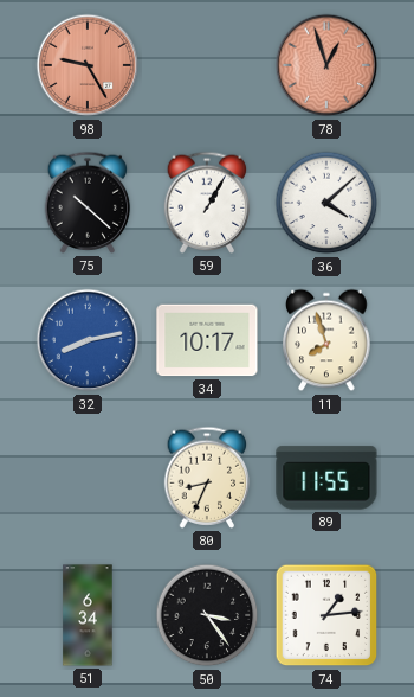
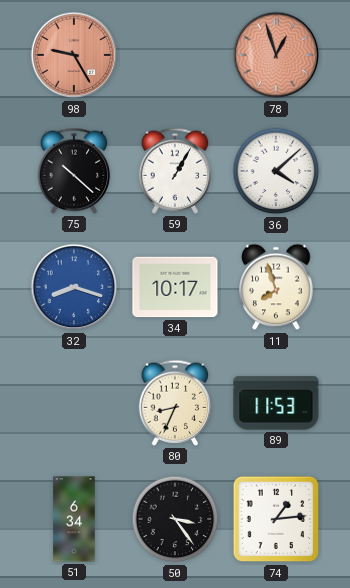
32: 8:13 -> 8:18
89: 11:55 -> 11:53
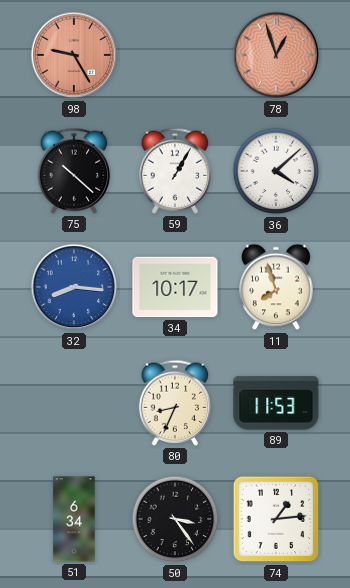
32: 8:18 -> 8:16
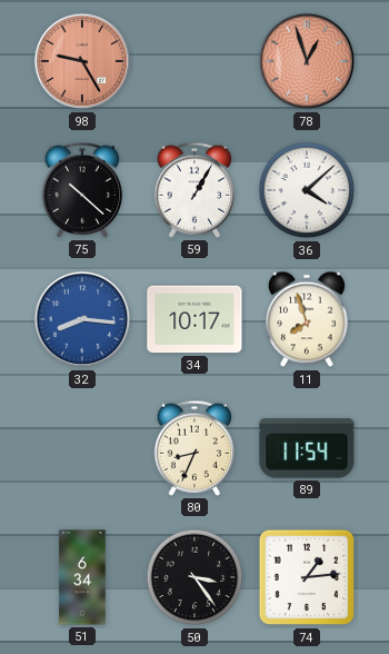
89: 11:53 -> 11:54
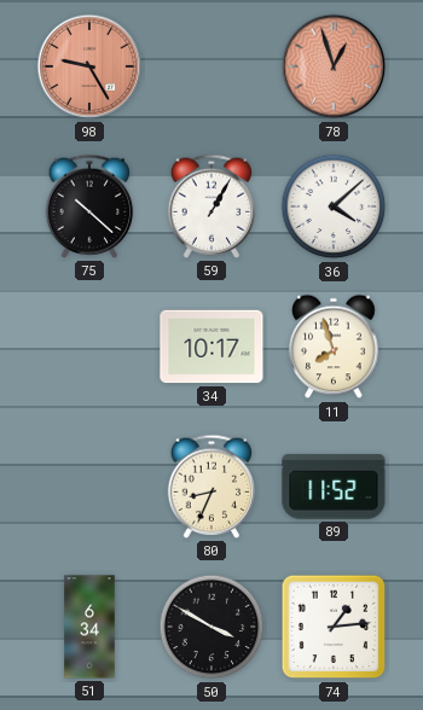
32: 8:16 -> none
89: 11:54 -> 11:52
50: 3:24 -> 3:50
